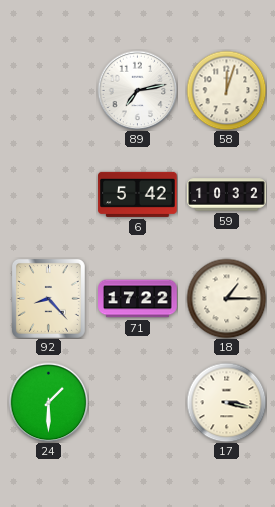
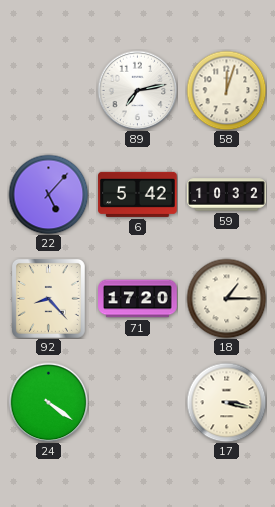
22: none -> 5:07
71: 17:22 -> 17:20
24: 1:30 -> 4:21
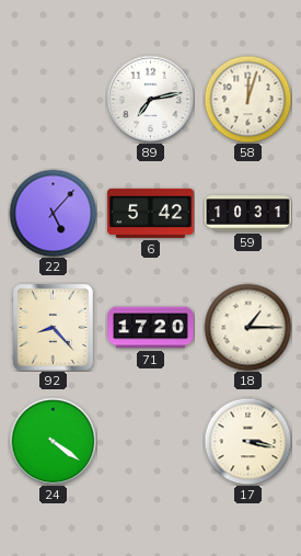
59: 10:32 -> 10:31
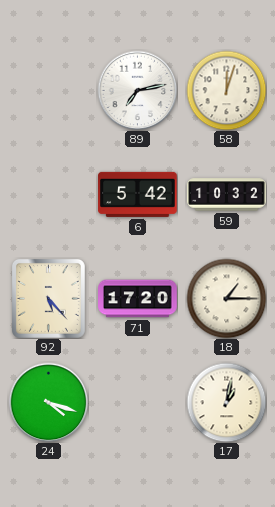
22: 5:07 -> none
59: 10:31 -> 10:32
92: 8:23 -> 5:23
24: 4:21 -> 4:18
17: 3:17 -> 1:02
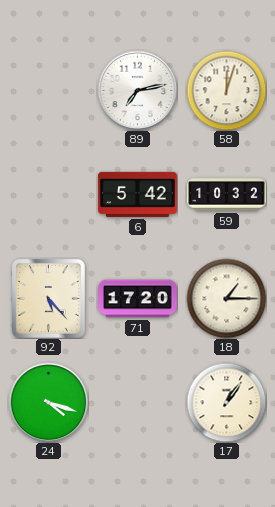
17: 1:02 -> 1:06
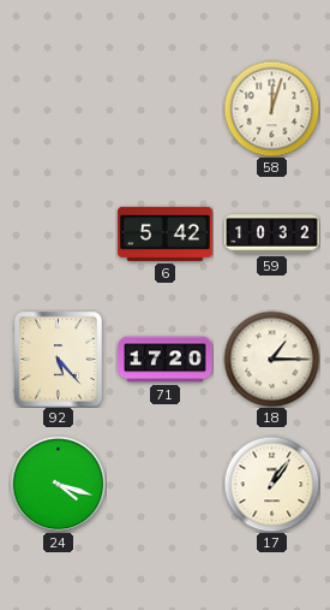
89: 7:13 -> none
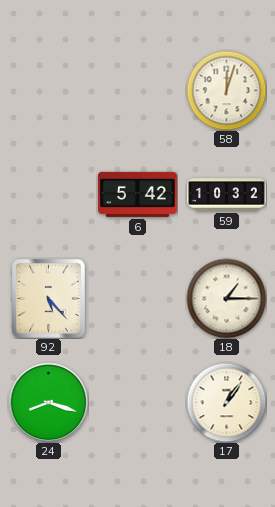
71: 17:20 -> none
24: 4:18 -> 8:18
